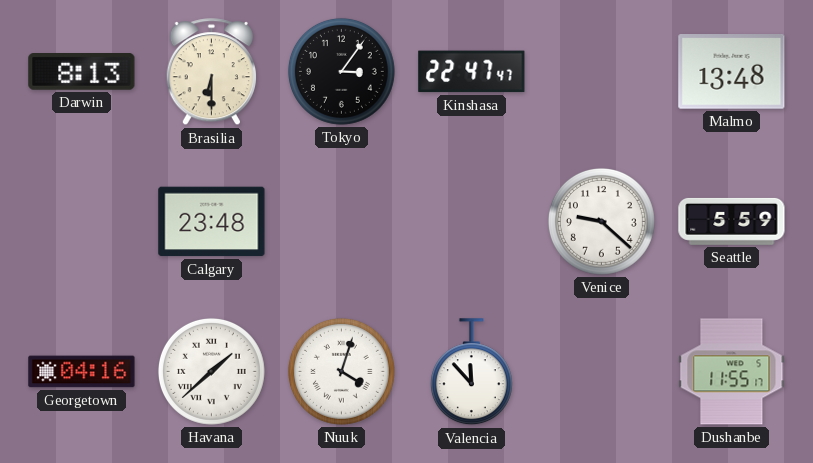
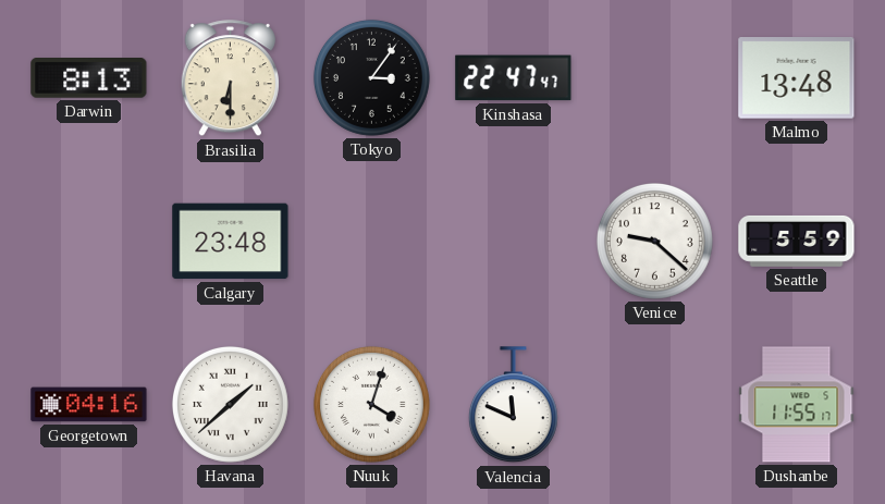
Valencia: 11:53 -> 11:49
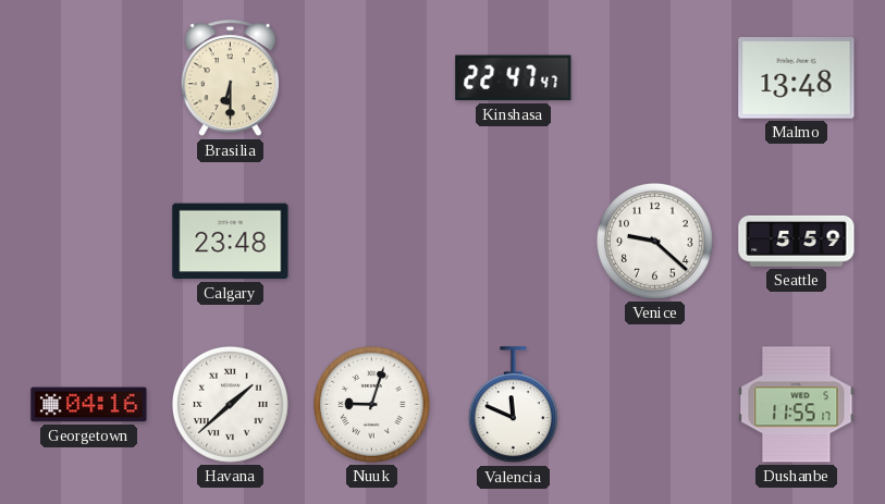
Darwin: 8:13 -> none
Tokyo: 3:06 -> none
Nuuk: 4:03 -> 9:03
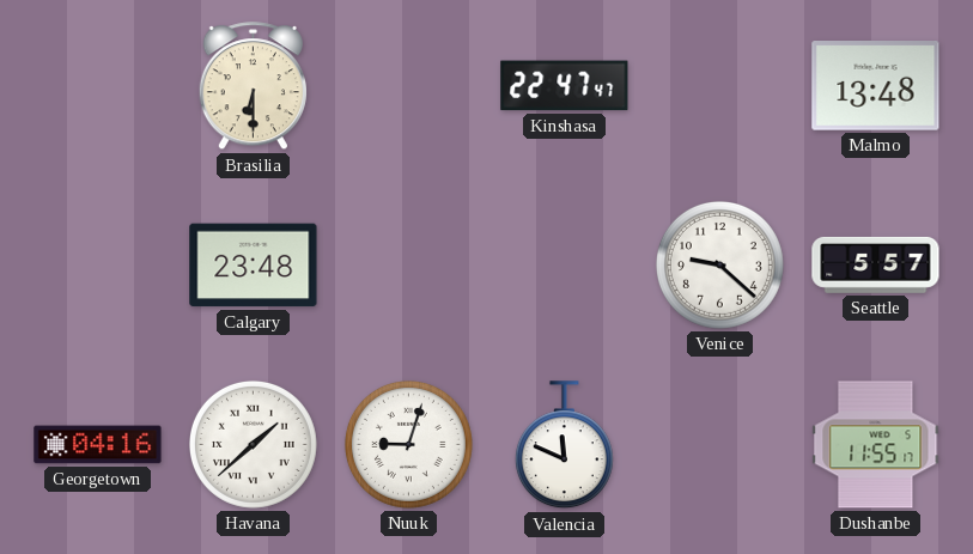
Seattle: 5:59 -> 5:57
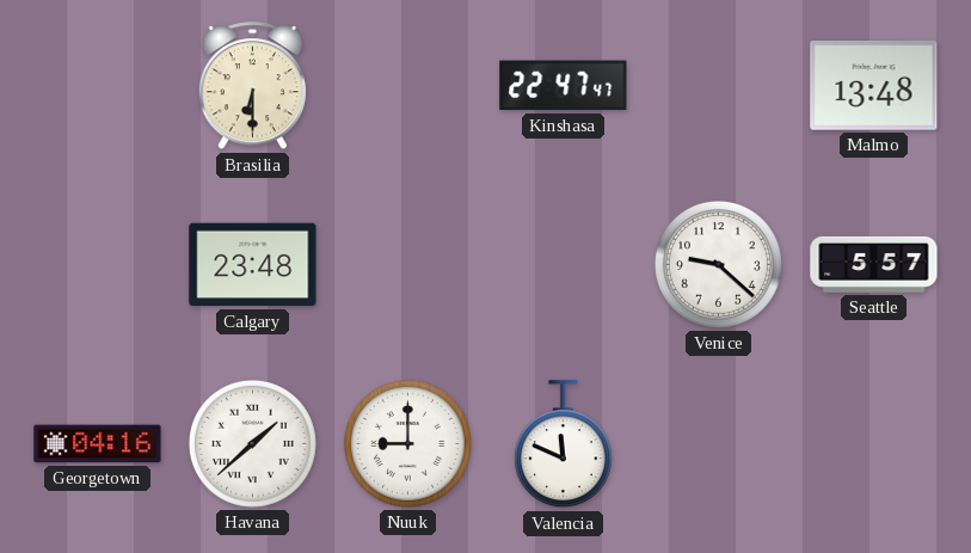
Nuuk: 9:03 -> 9:00
Dushanbe: 11:55 -> none
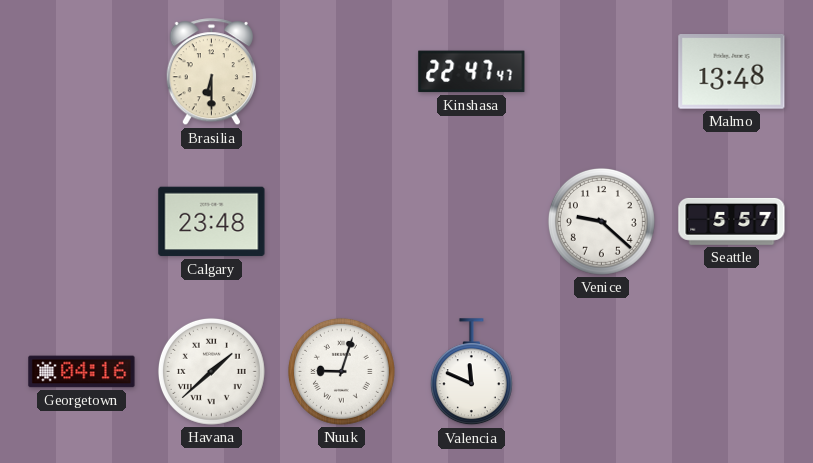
Nuuk: 9:00 -> 9:03
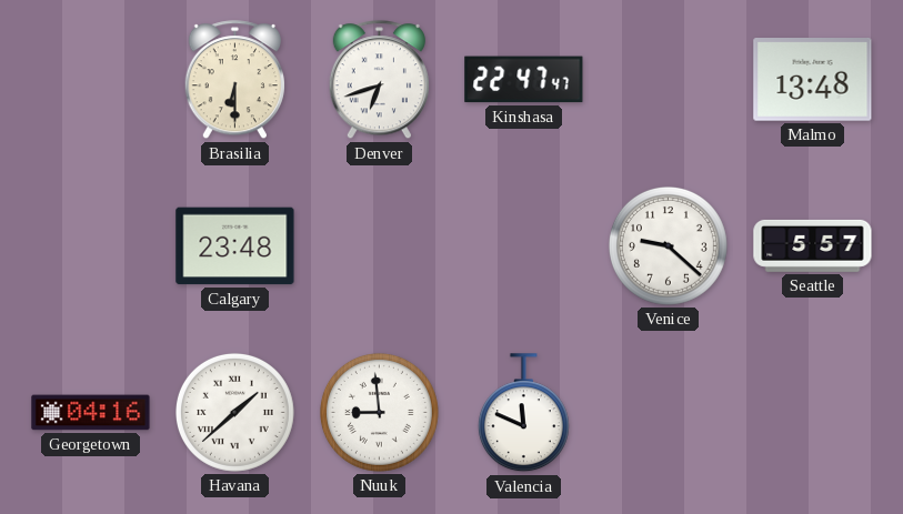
Denver: none -> 6:42
Nuuk: 9:03 -> 8:59
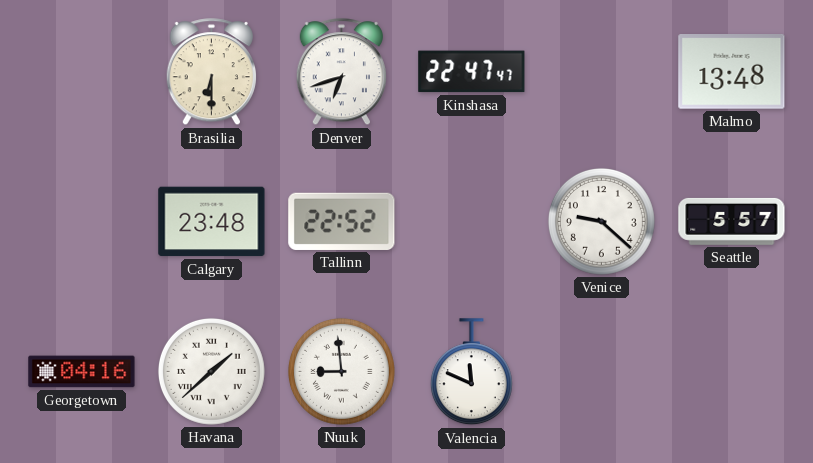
Tallinn: none -> 22:52
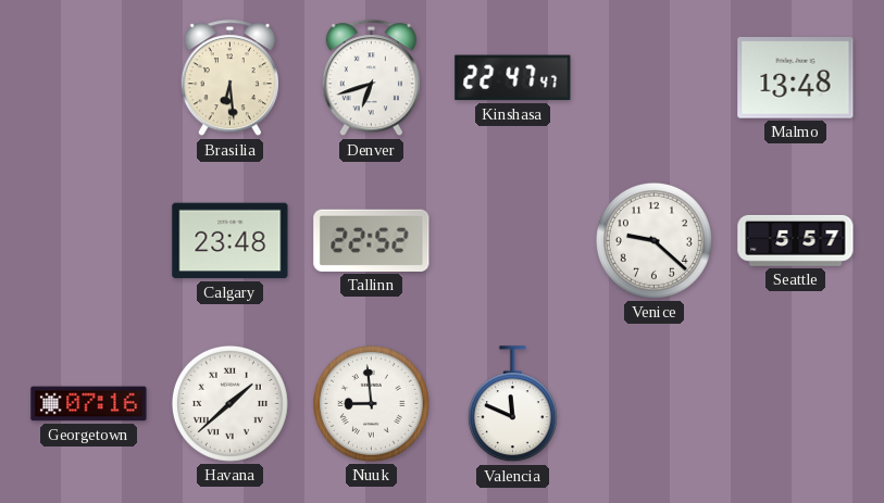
Brasilia: 6:30 -> 6:29
Georgetown: 04:16 -> 07:16
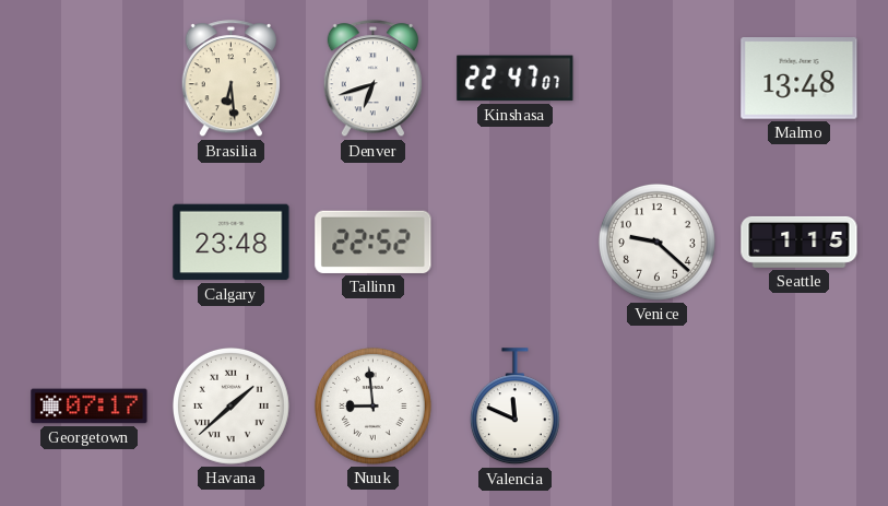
Kinshasa: 22:47:47 -> 22:47:07
Seattle: 5:57 -> 1:15
Georgetown: 07:16 -> 07:17
